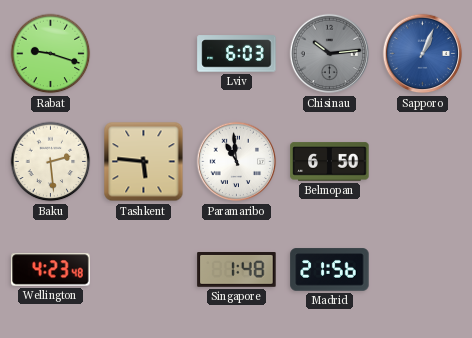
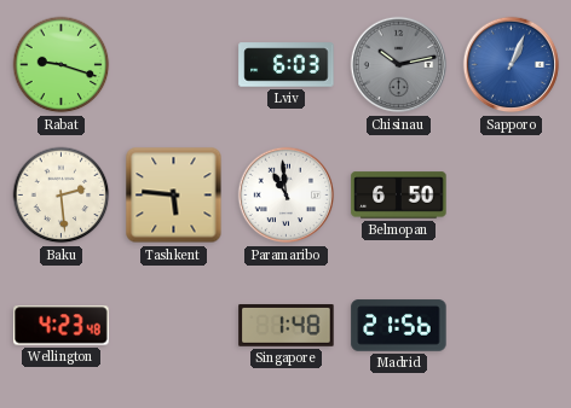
Chisinau: 10:14 -> 10:13
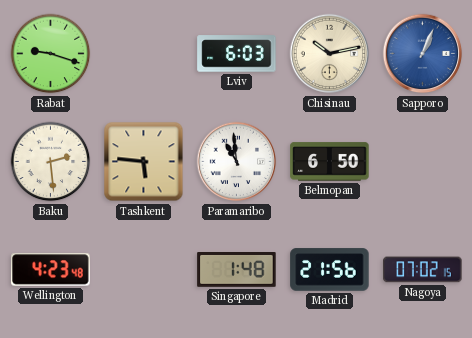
Chisinau dial: grey -> cream
Nagoya: none -> 07:02
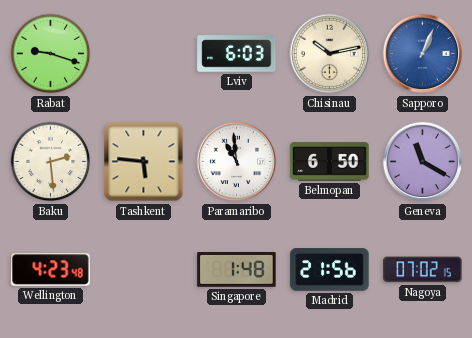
Geneva: none -> 11:20
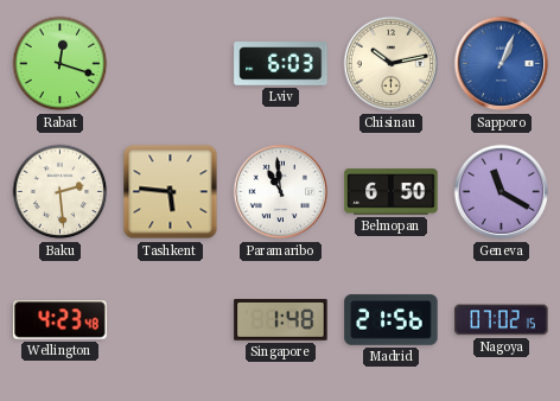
Rabat: 9:18 -> 12:18
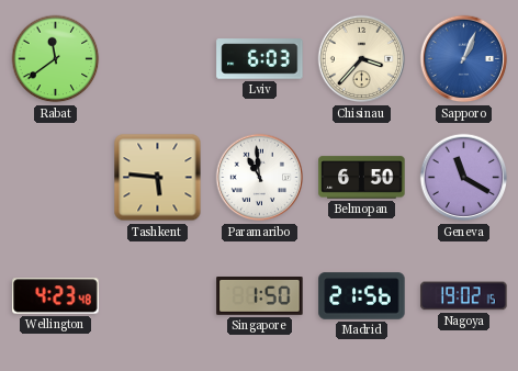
Rabat: 12:18 -> 11:39
Chisinau: 10:13 -> 3:37
Baku: 2:29 -> none
Singapore: 1:48 -> 1:50
Nagoya: 07:02 -> 19:02
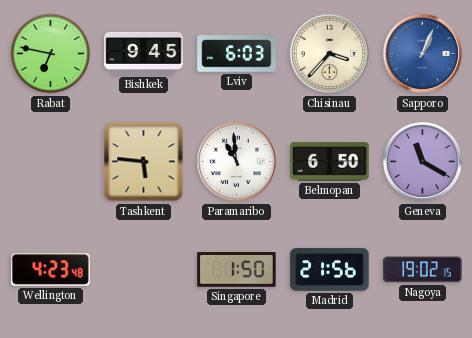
Rabat: 11:39 -> 6:47
Bishkek: none -> 9:45
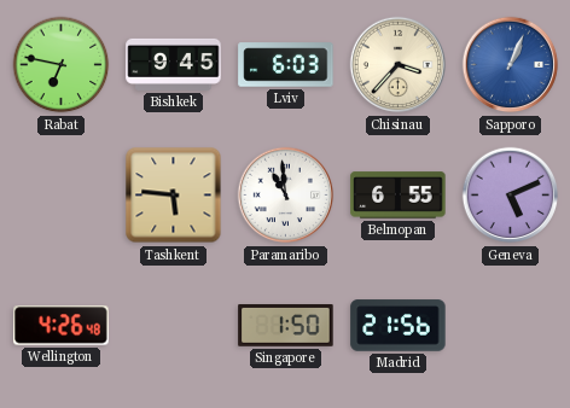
Belmopan: 6:50 -> 6:55
Geneva: 11:20 -> 5:11
Wellington: 4:23 -> 4:26
Nagoya: 19:02 -> none
